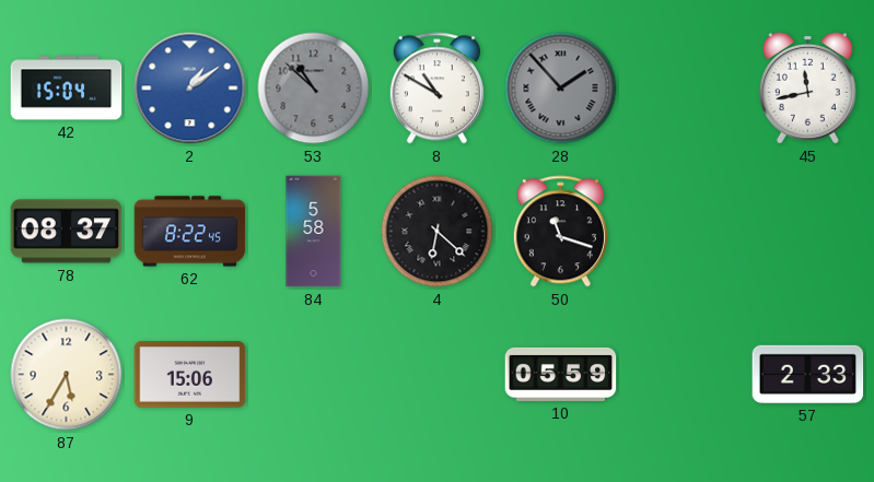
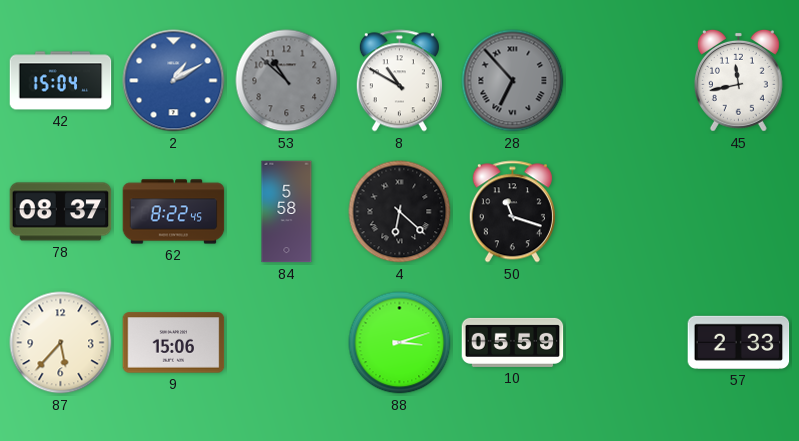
2: 1:09 -> 1:10
28: 1:53 -> 6:53
87: 5:35 -> 5:37
88: none -> 3:12
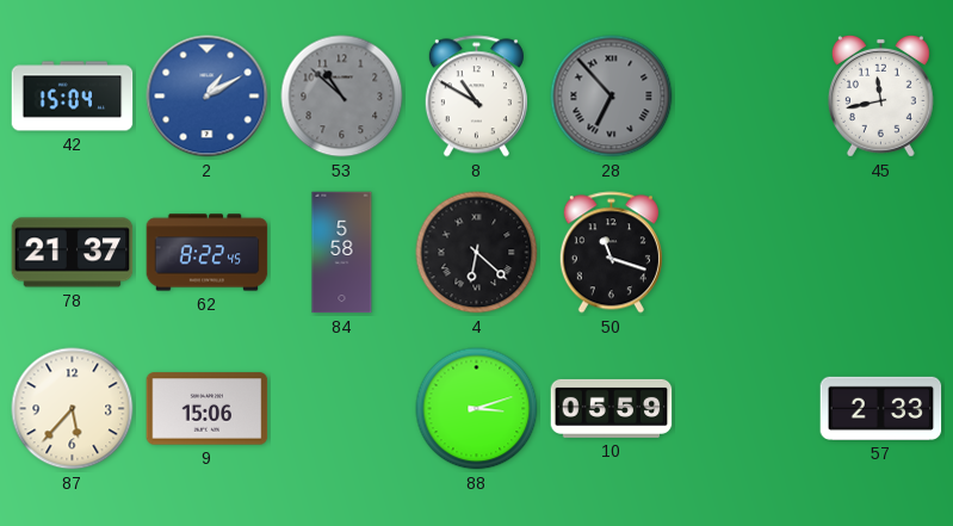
78: 08:37 -> 21:37
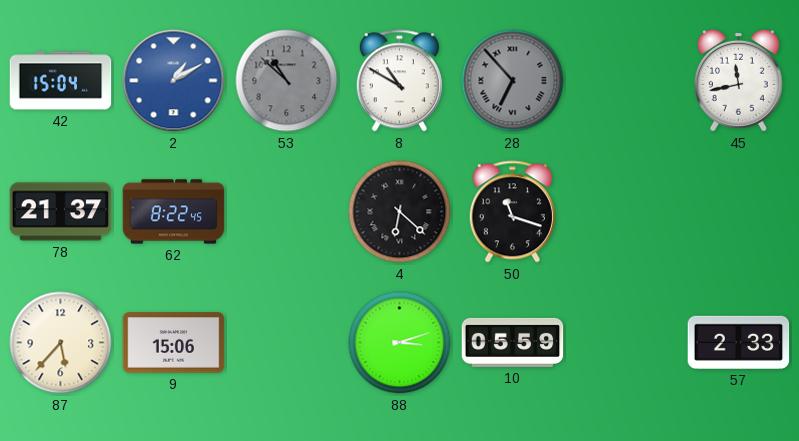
84: 5:58 -> none
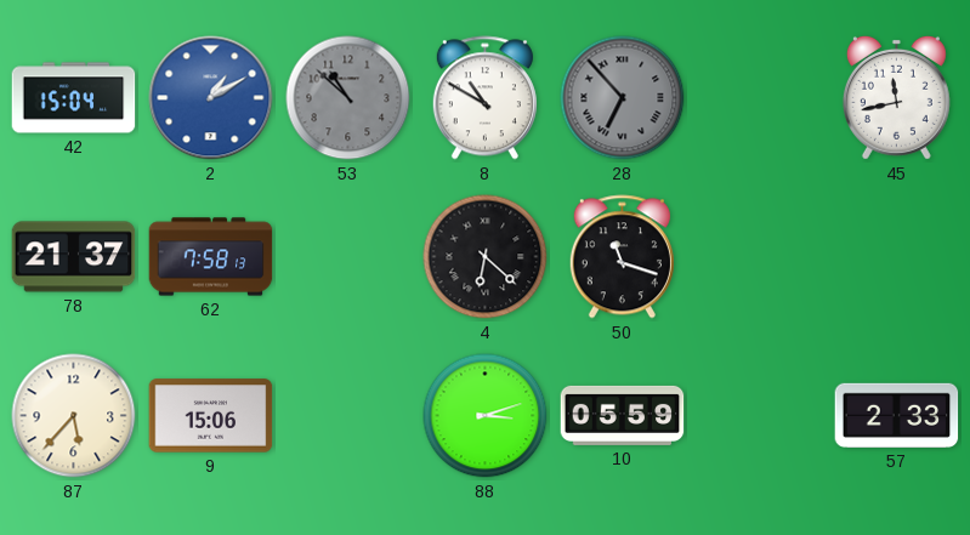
62: 8:22 -> 7:58
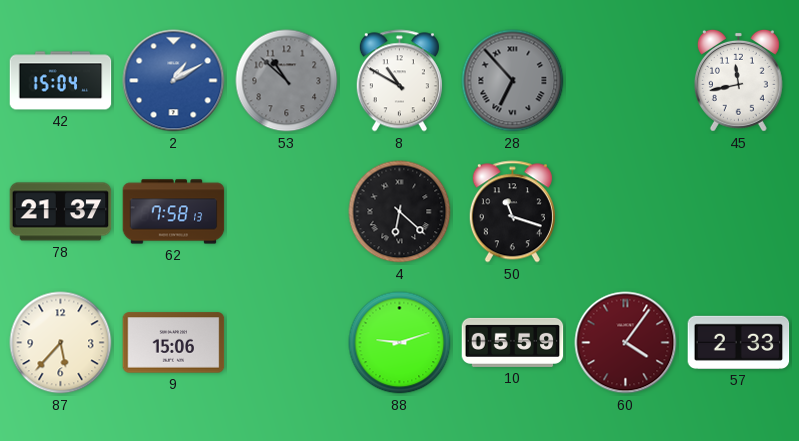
88: 3:12 -> 9:12
60: none -> 4:06
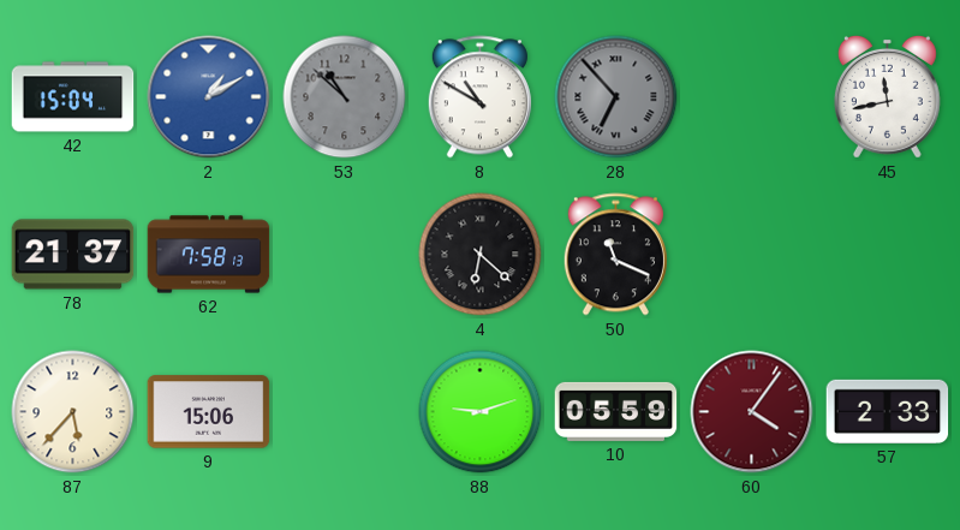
50: 11:18 -> 11:19
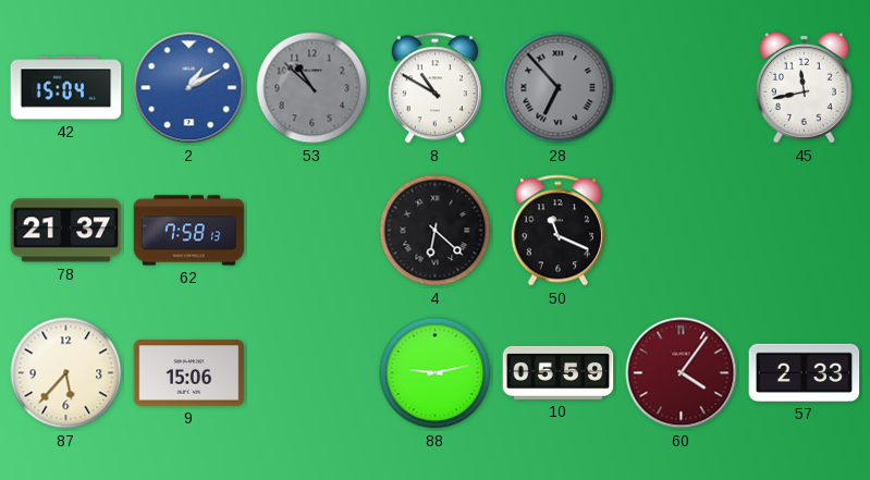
88: 9:12 -> 9:13
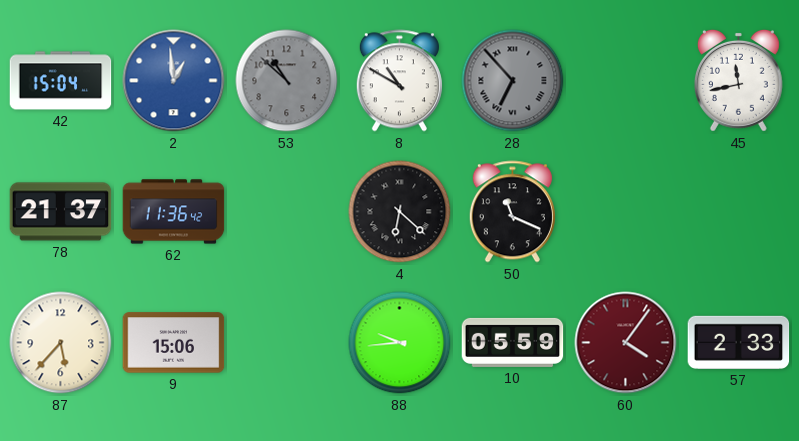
2: 1:10 -> 12:59
62: 7:58 -> 11:36
88: 9:13 -> 9:44
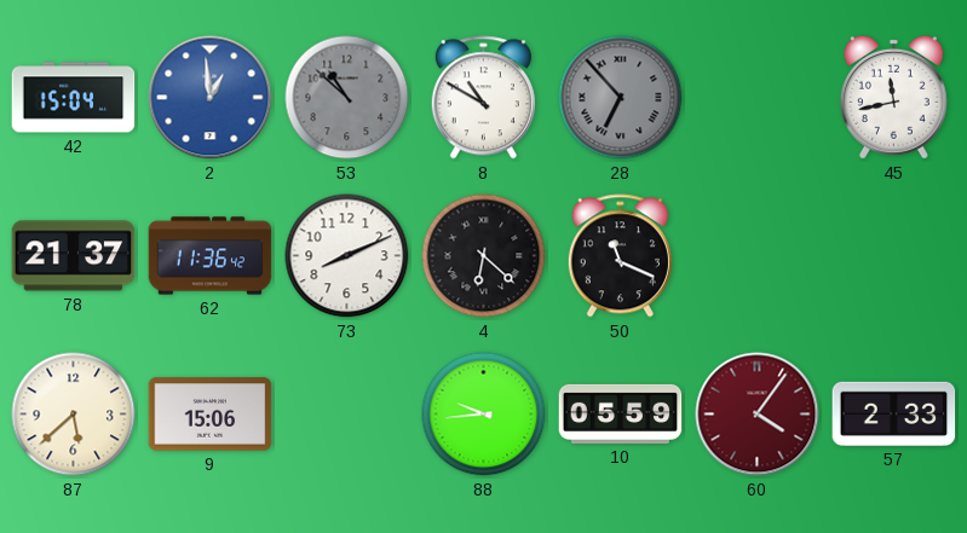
73: none -> 8:11
87: 5:37 -> 5:38
